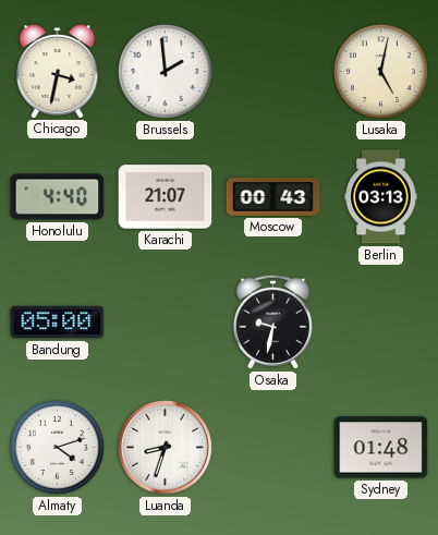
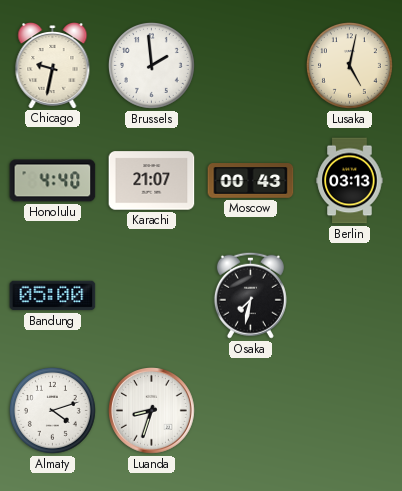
Chicago: 3:32 -> 9:32
Osaka: 9:32 -> 7:32
Sydney: 01:48 -> none
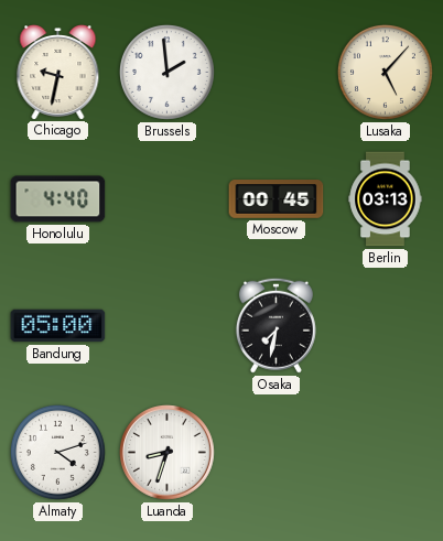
Lusaka: 5:02 -> 5:07
Karachi: 21:07 -> none
Moscow: 00:43 -> 00:45
